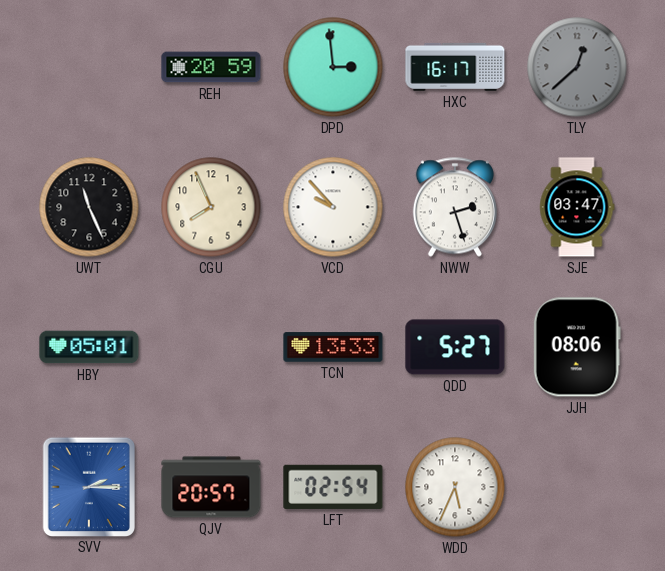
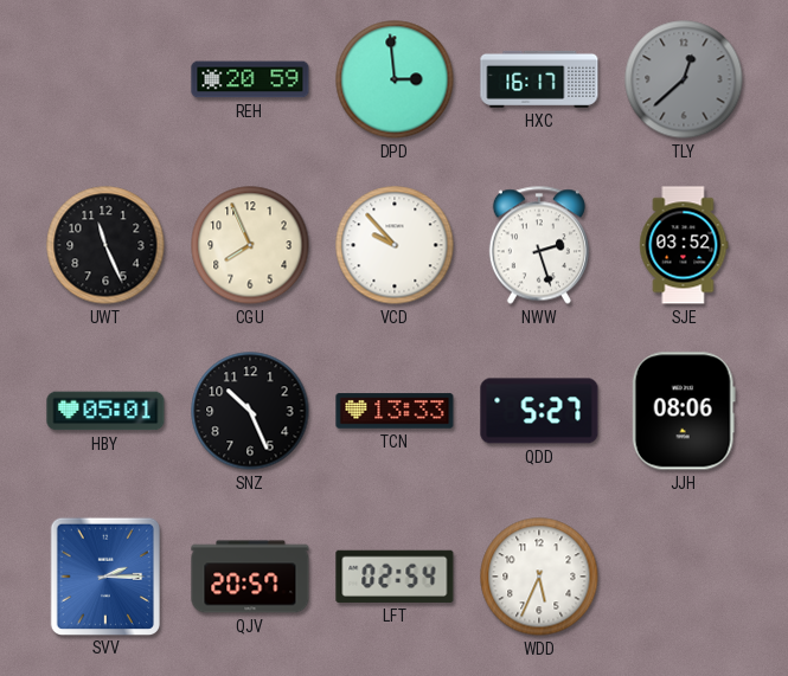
SJE: 03:47 -> 03:52
SNZ: none -> 10:26
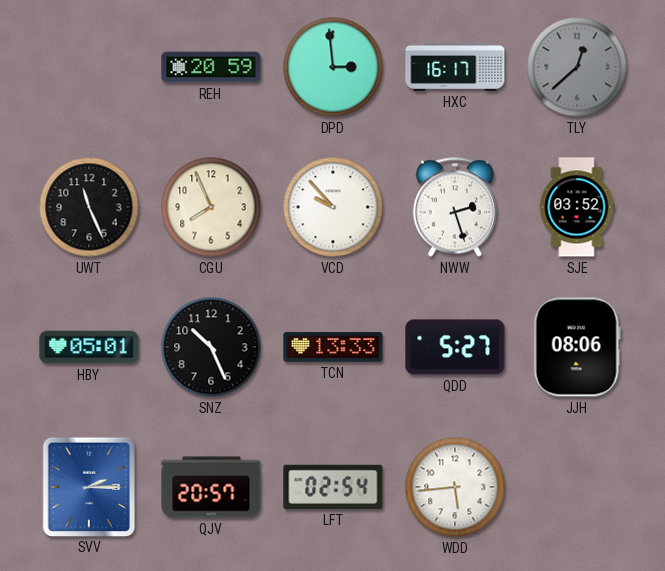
WDD: 5:34 -> 5:44
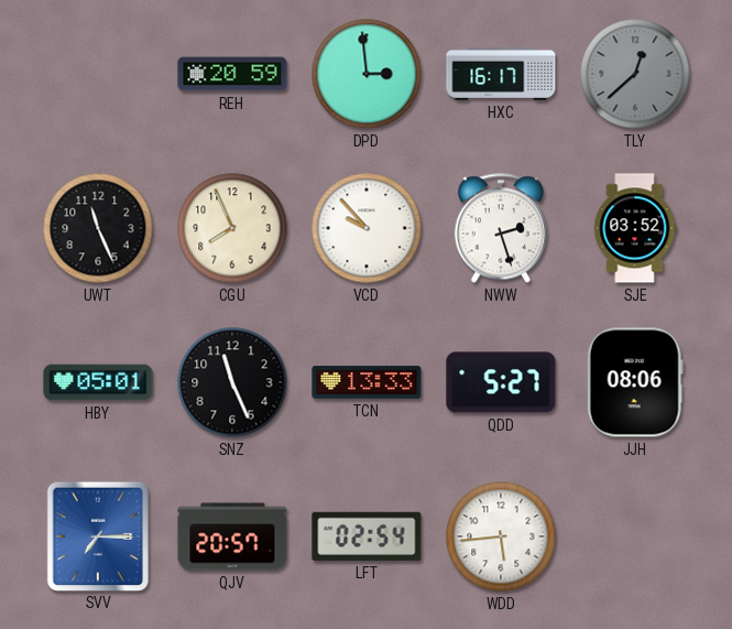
SNZ: 10:26 -> 11:26
SVV: 2:15 -> 7:15
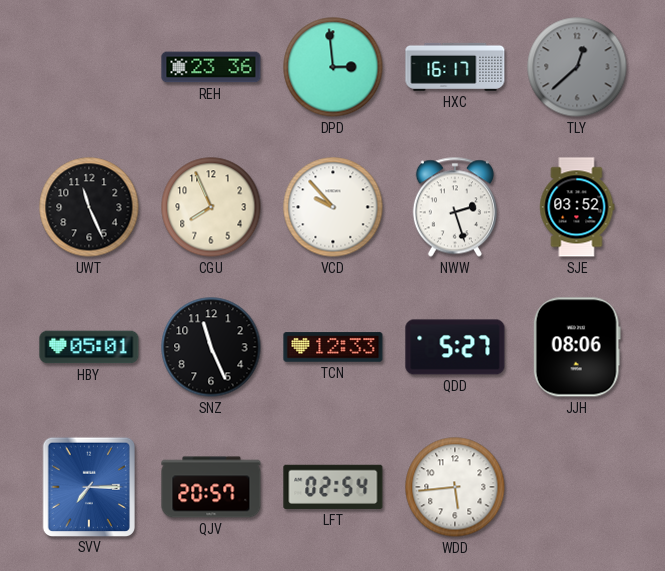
REH: 20:59 -> 23:36
TCN: 13:33 -> 12:33
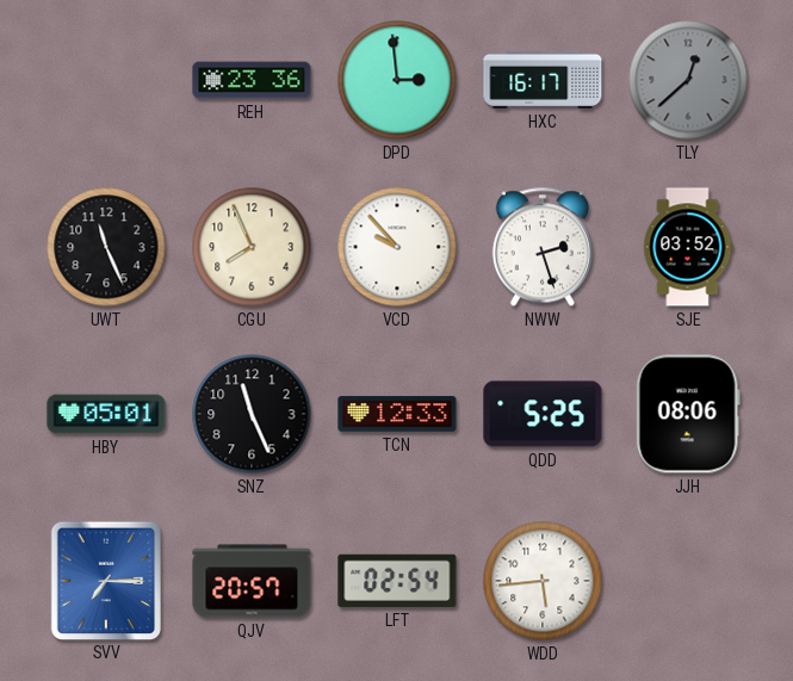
QDD: 5:27 -> 5:25
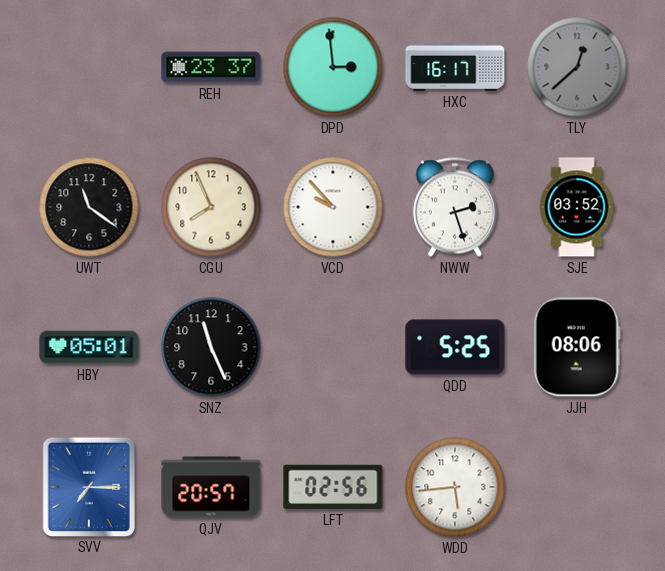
REH: 23:36 -> 23:37
UWT: 11:26 -> 11:21
TCN: 12:33 -> none
LFT: 02:54 -> 02:56
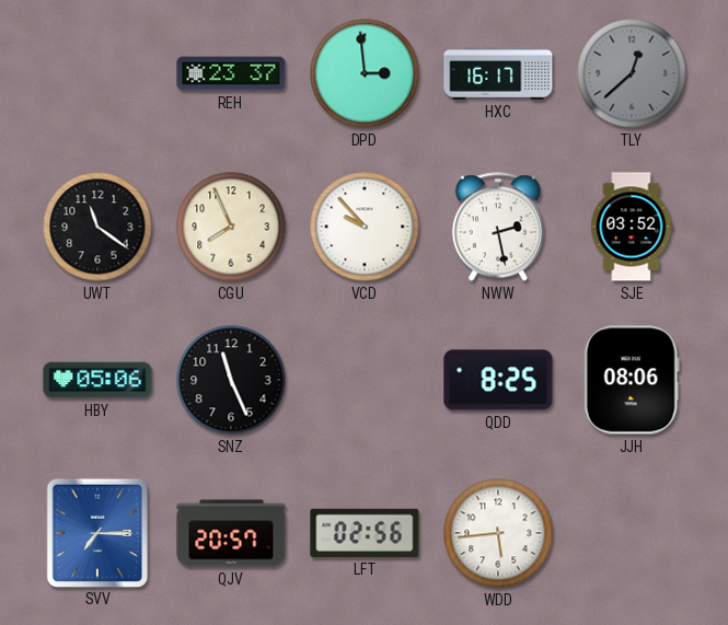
NWW: 2:27 -> 2:28
HBY: 05:01 -> 05:06
QDD: 5:25 -> 8:25
